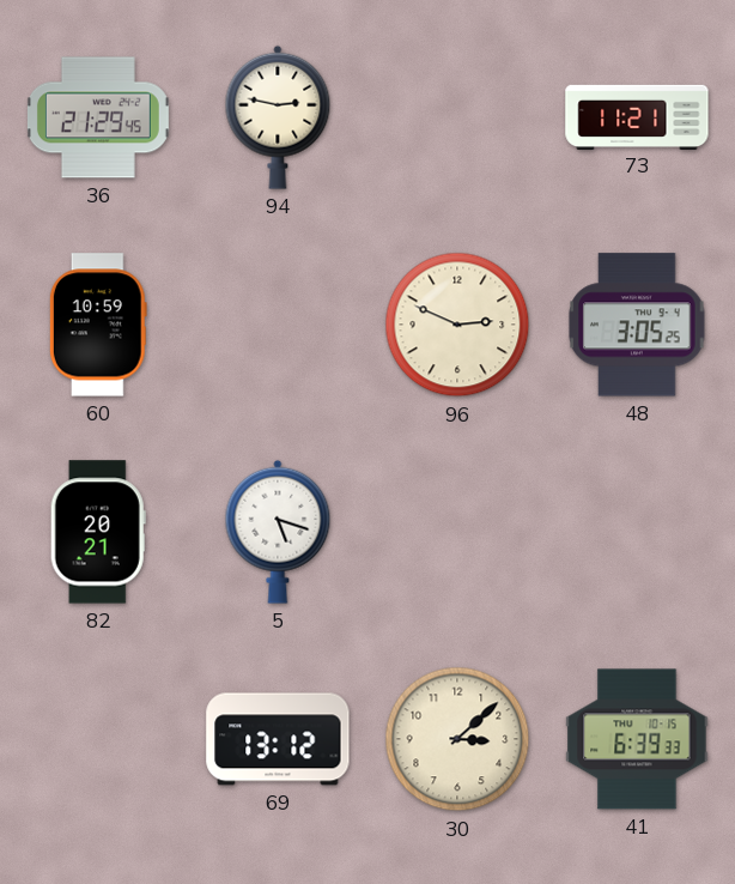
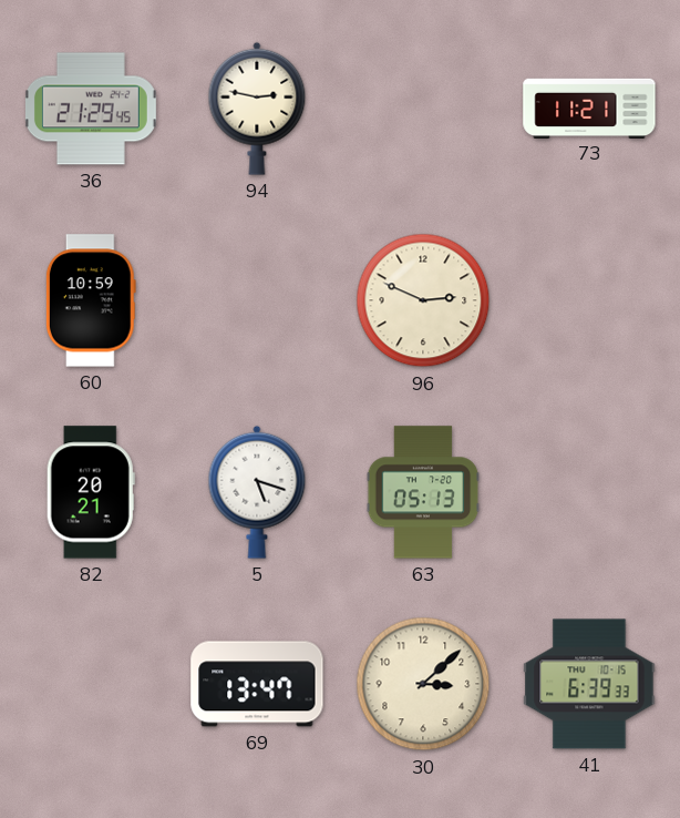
48: 3:05 -> none
63: none -> 05:13
69: 13:12 -> 13:47
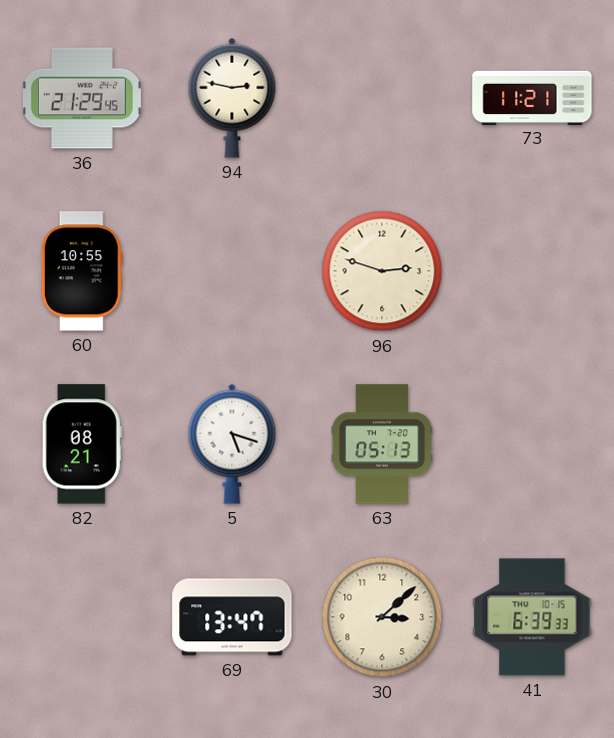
60: 10:59 -> 10:55
96: 2:49 -> 2:48
82: 20:21 -> 08:21
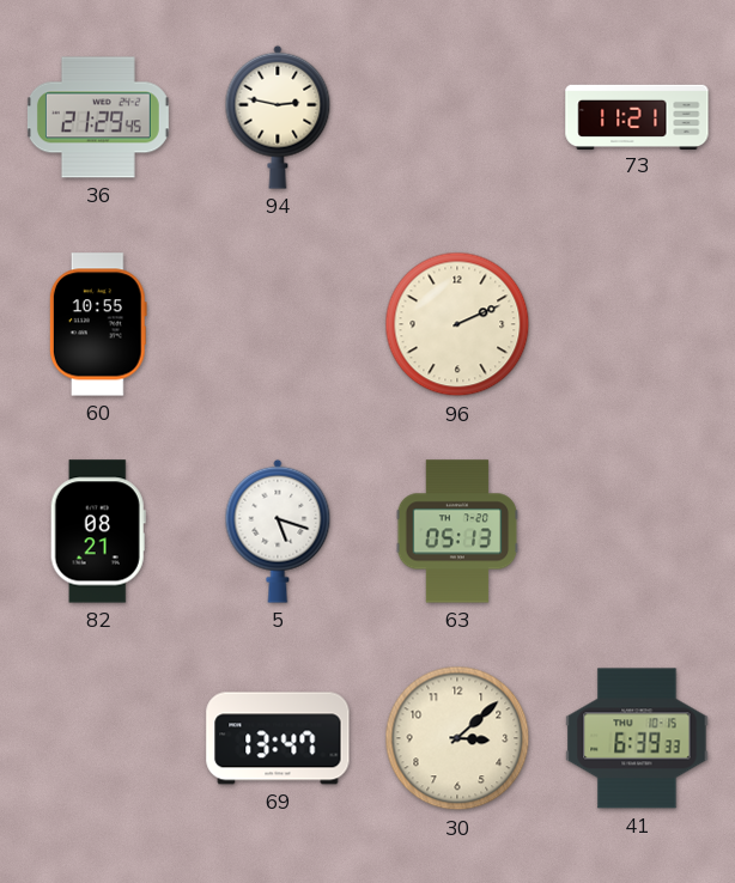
96: 2:48 -> 2:11
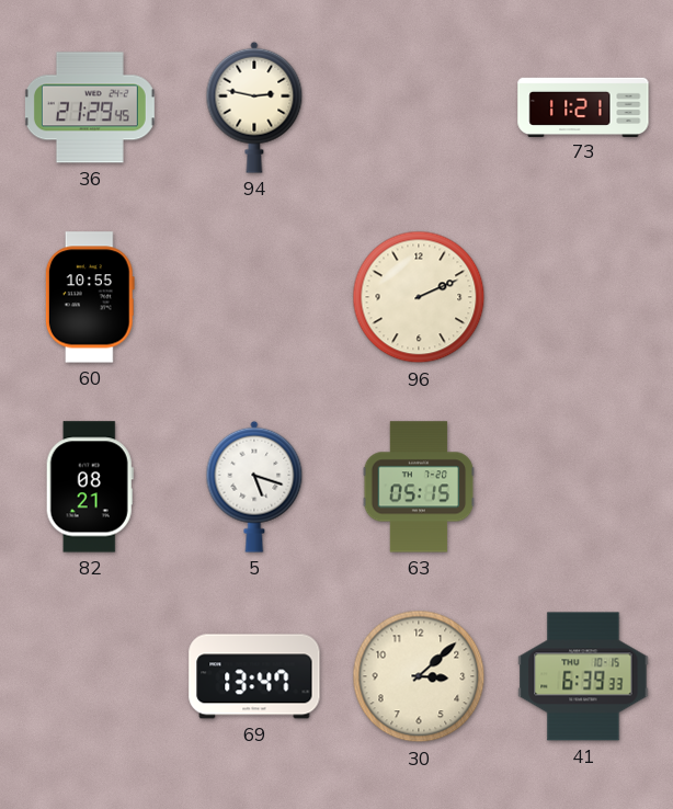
63: 05:13 -> 05:15
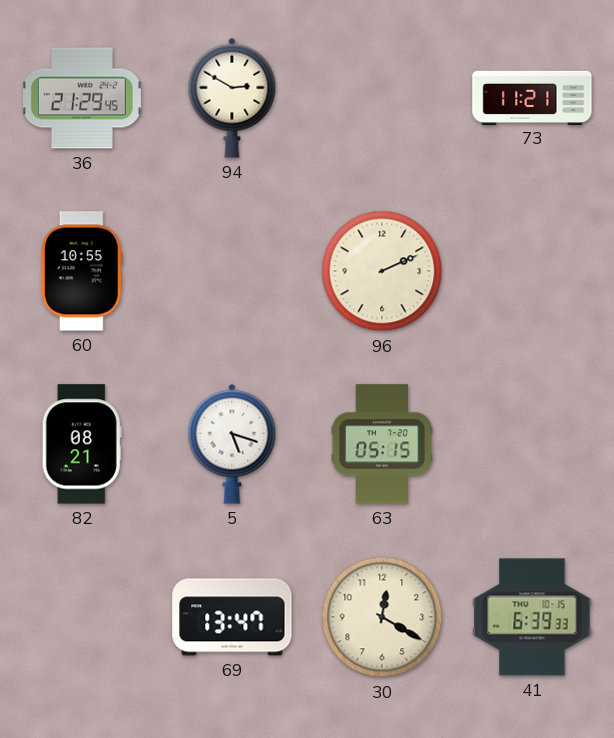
94: 2:47 -> 2:50
30: 3:08 -> 12:20
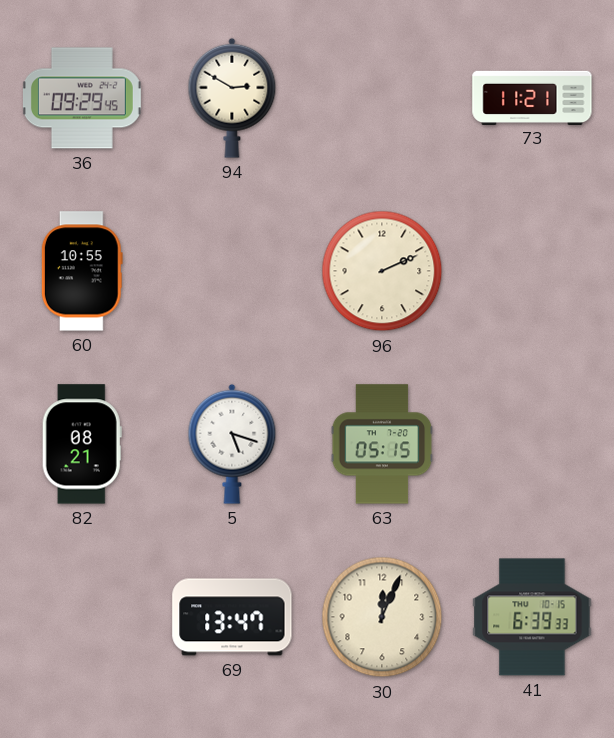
36: 21:29 -> 09:29
30: 12:20 -> 12:04
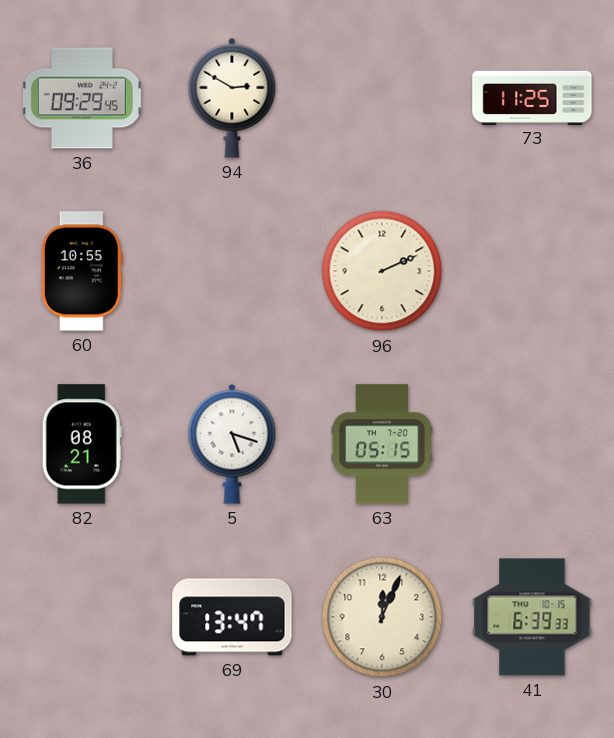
73: 11:21 -> 11:25
